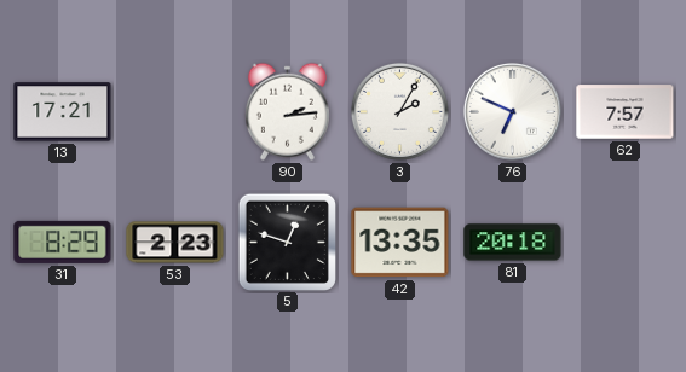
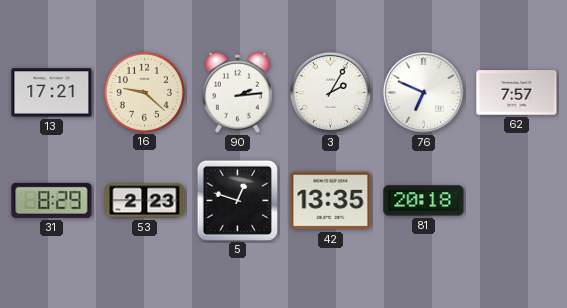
16: none -> 9:22
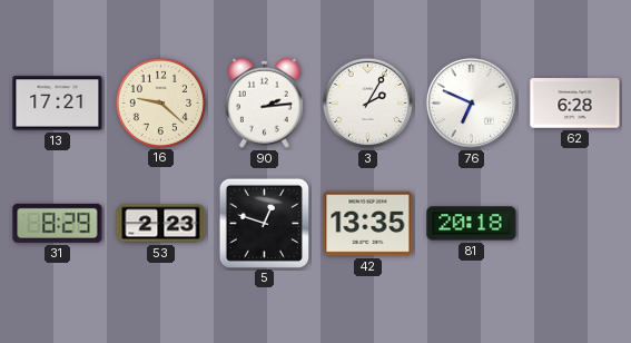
62: 7:57 -> 6:28
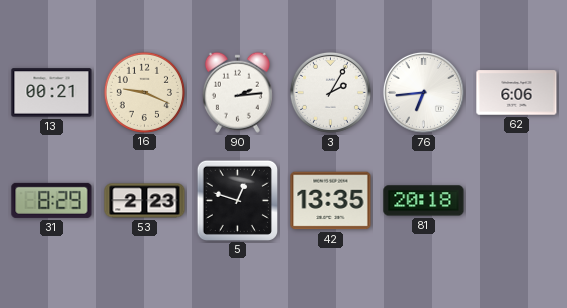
13: 17:21 -> 00:21
16: 9:22 -> 9:19
76: 6:49 -> 6:44
62: 6:28 -> 6:06
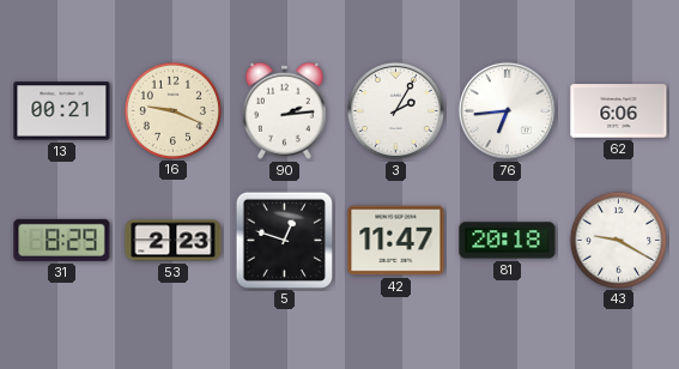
42: 13:35 -> 11:47
43: none -> 9:20
